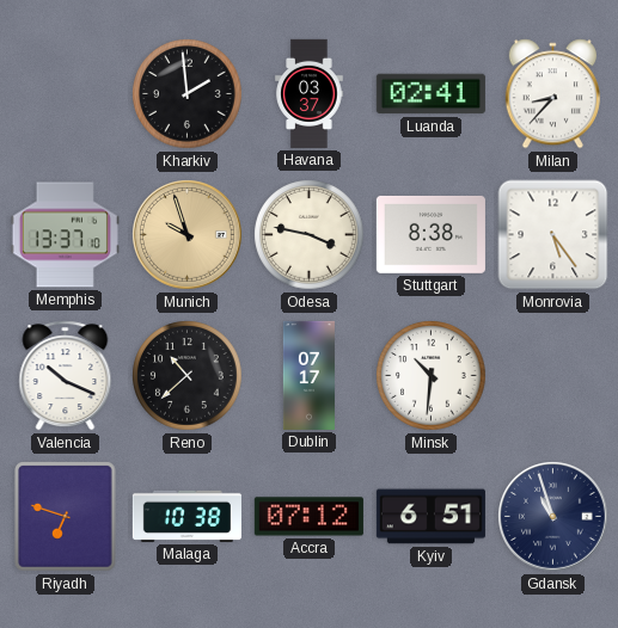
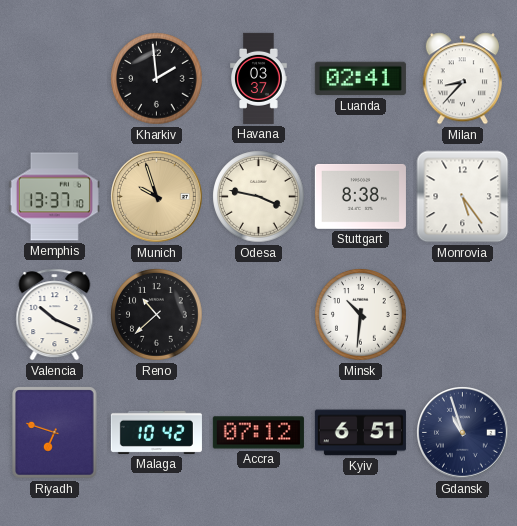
Dublin: 07:17 -> none
Malaga: 10:38 -> 10:42
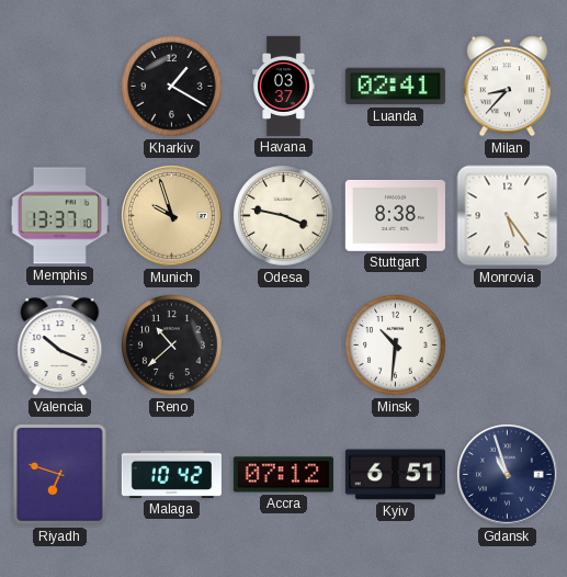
Kharkiv: 1:59 -> 1:20
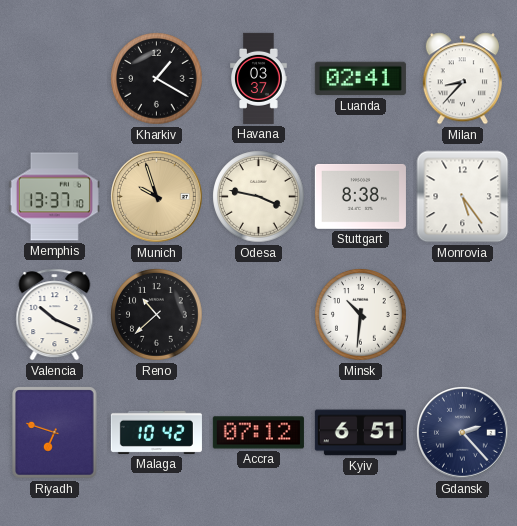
Gdansk: 10:57 -> 2:23
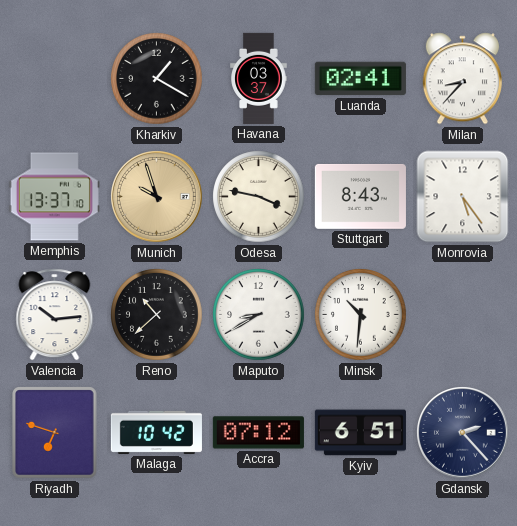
Stuttgart: 8:38 -> 8:43
Valencia: 10:19 -> 10:14
Maputo: none -> 8:40
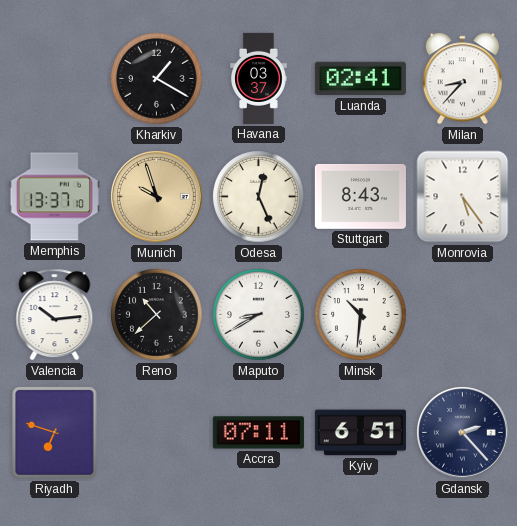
Odesa: 3:47 -> 12:26
Malaga: 10:42 -> none
Accra: 07:12 -> 07:11
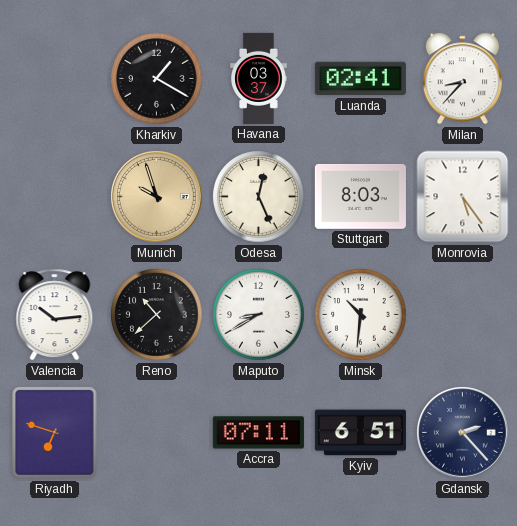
Memphis: 13:37 -> none
Stuttgart: 8:43 -> 8:03
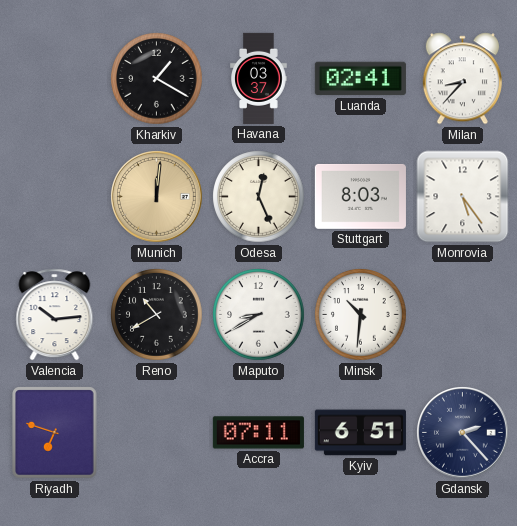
Munich: 9:57 -> 12:01
Reno: 10:38 -> 10:40
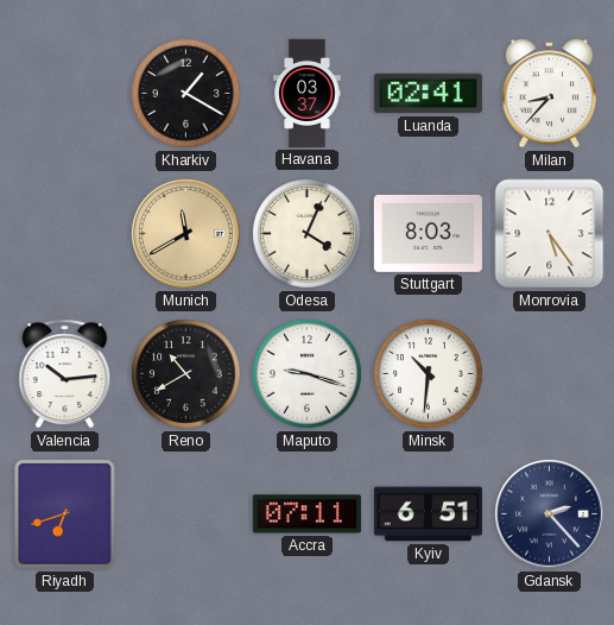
Munich: 12:01 -> 11:40
Odesa: 12:26 -> 4:04
Maputo: 8:40 -> 9:18
Riyadh: 6:48 -> 6:42
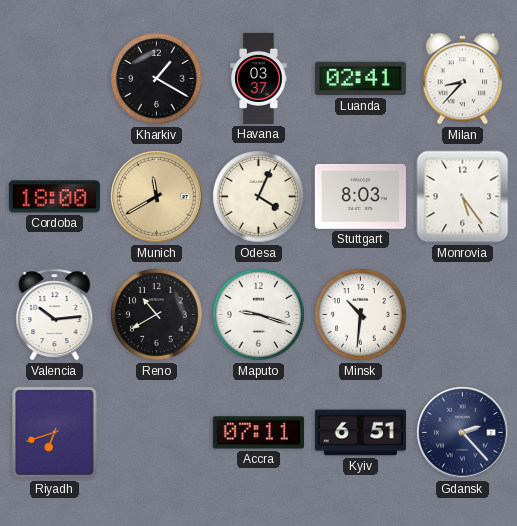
Cordoba: none -> 18:00
